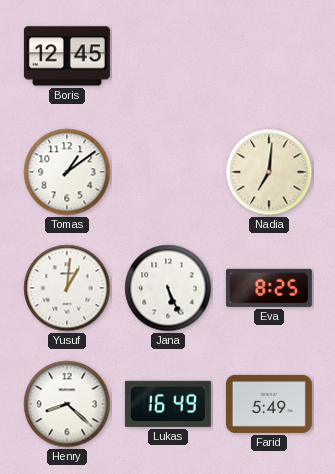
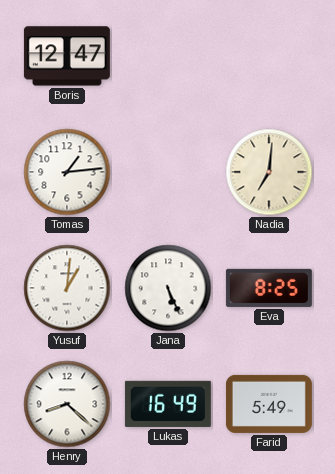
Boris: 12:45 -> 12:47
Tomas: 1:09 -> 1:14
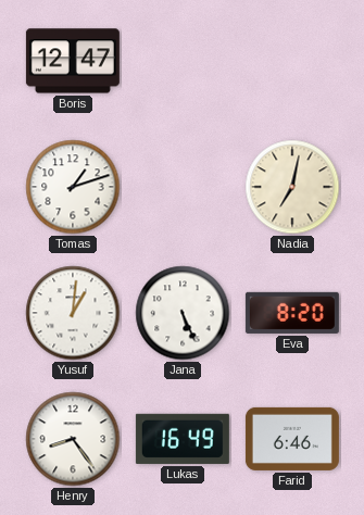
Tomas: 1:14 -> 1:12
Nadia: 7:01 -> 7:02
Eva: 8:25 -> 8:20
Henry: 8:22 -> 8:24
Farid: 5:49 -> 6:46
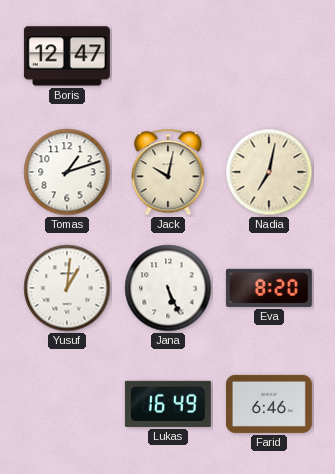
Jack: none -> 10:02
Henry: 8:24 -> none
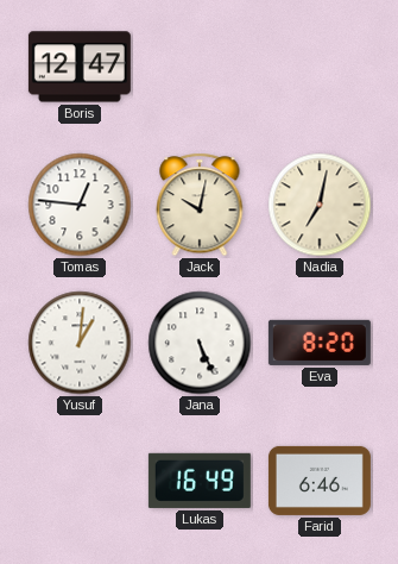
Tomas: 1:12 -> 12:46
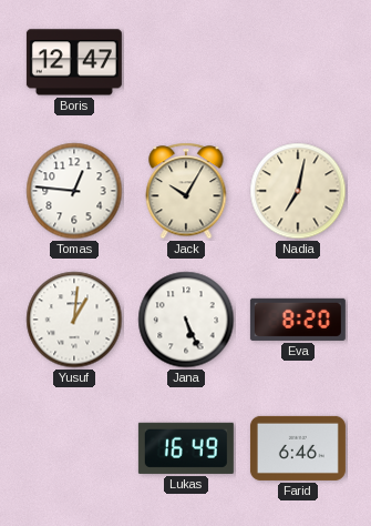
Jack: 10:02 -> 10:05
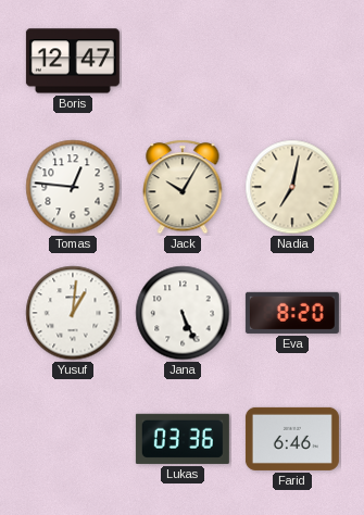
Lukas: 16:49 -> 03:36
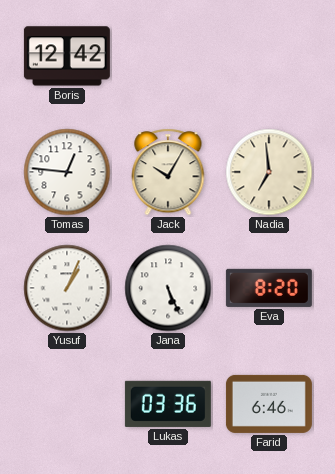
Boris: 12:47 -> 12:42
Nadia: 7:02 -> 6:59
Yusuf: 1:01 -> 1:04
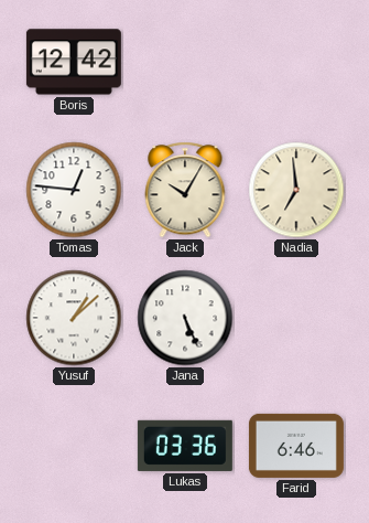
Yusuf: 1:04 -> 1:08
Eva: 8:20 -> none
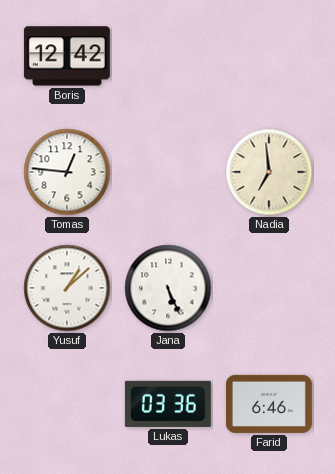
Jack: 10:05 -> none
